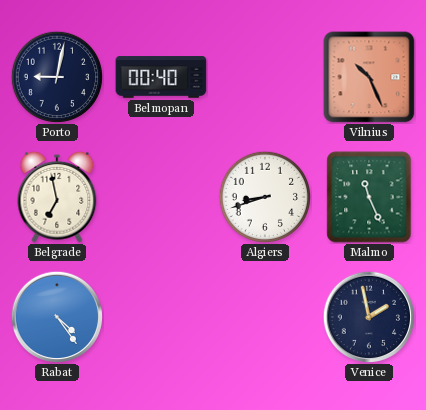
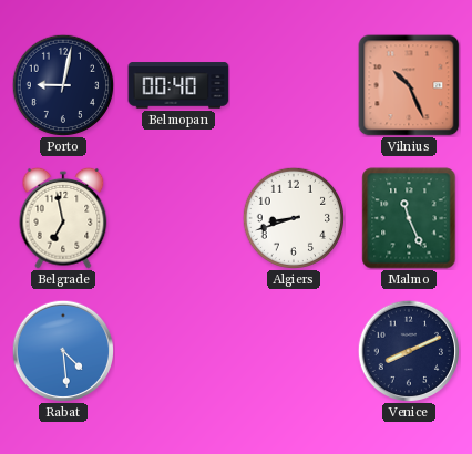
Rabat: 4:24 -> 4:29
Venice: 1:58 -> 8:11
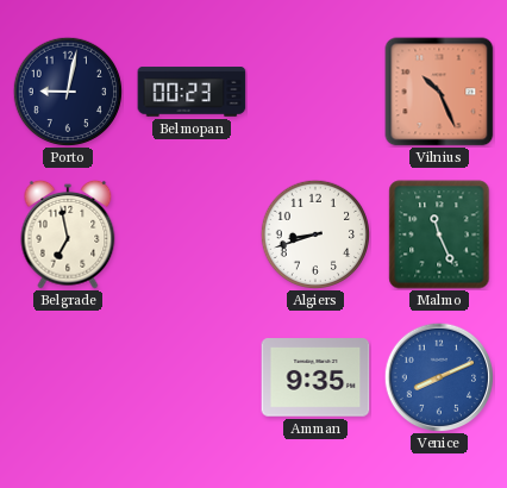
Belmopan: 00:40 -> 00:23
Rabat: 4:29 -> none
Amman: none -> 9:35
Venice dial: navy -> blue
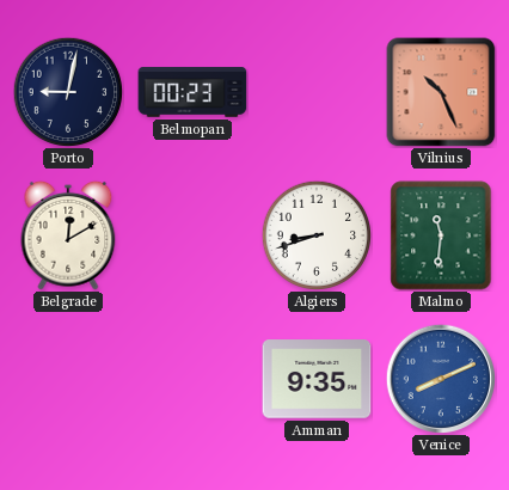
Belgrade: 6:58 -> 12:10
Malmo: 11:26 -> 11:31
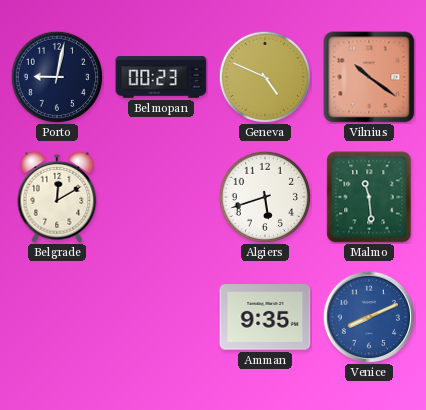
Geneva: none -> 4:49
Vilnius: 10:26 -> 10:21
Algiers: 8:42 -> 5:42
Malmo: 11:31 -> 11:29
